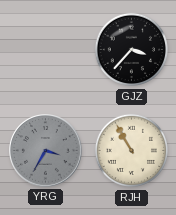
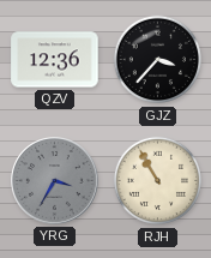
QZV: none -> 12:36
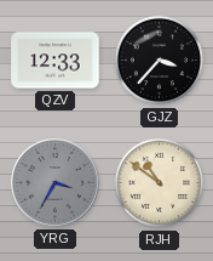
QZV: 12:36 -> 12:33
RJH: 10:55 -> 10:51
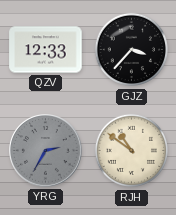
YRG: 3:35 -> 2:35
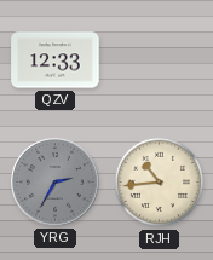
GJZ: 3:37 -> none
RJH: 10:51 -> 10:44
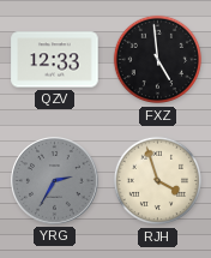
FXZ: none -> 4:59
RJH: 10:44 -> 3:57
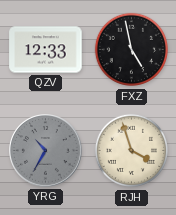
FXZ: 4:59 -> 4:58
YRG: 2:35 -> 10:35
